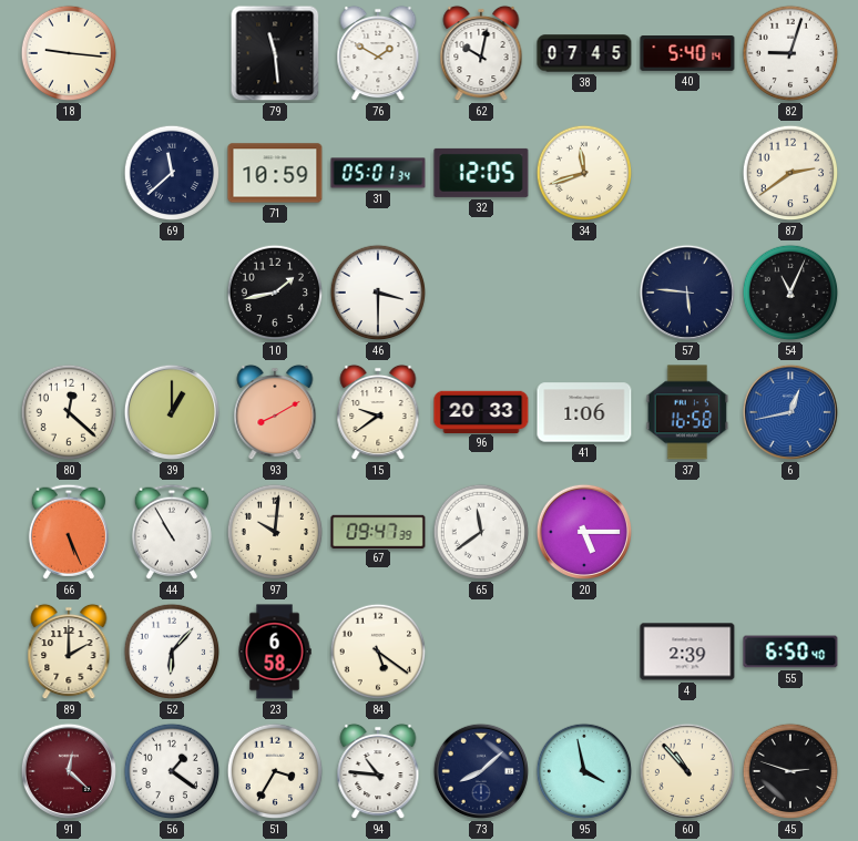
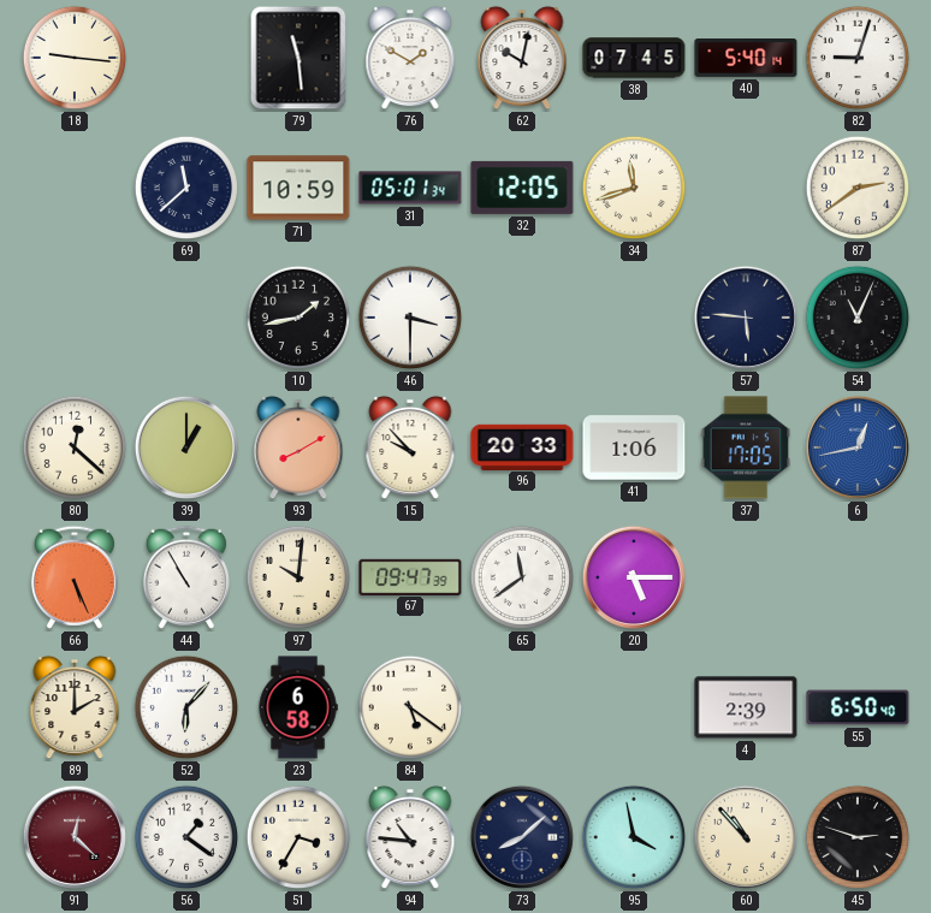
15: 9:39 -> 9:53
37: 16:58 -> 17:05
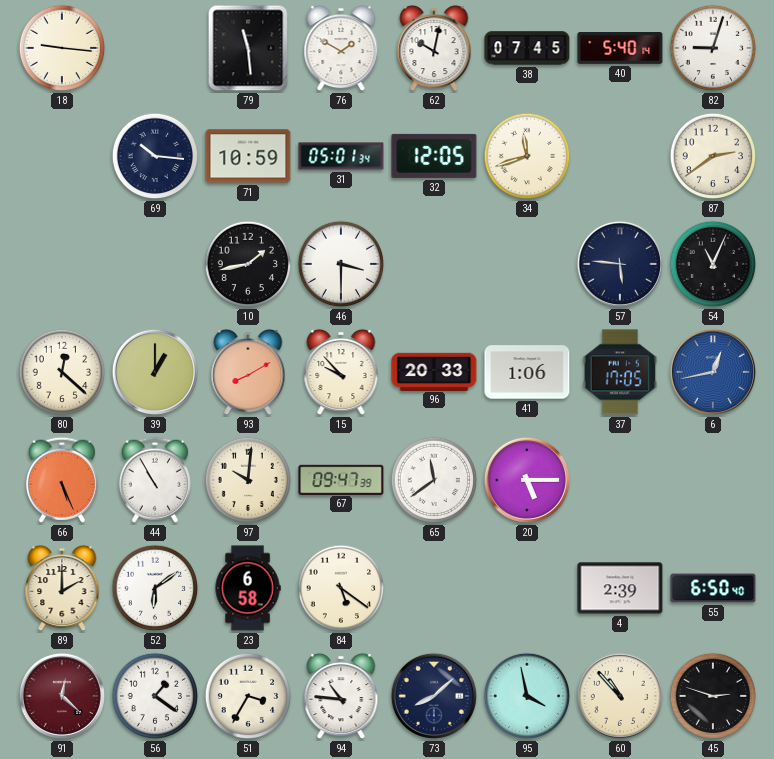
69: 11:38 -> 10:16
52: 6:07 -> 6:09
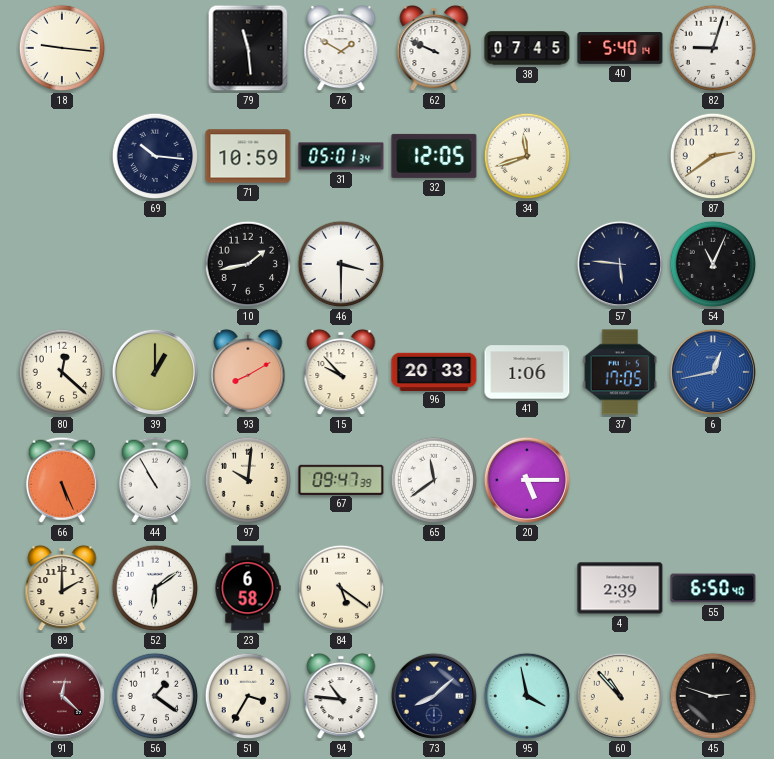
62: 10:02 -> 9:49
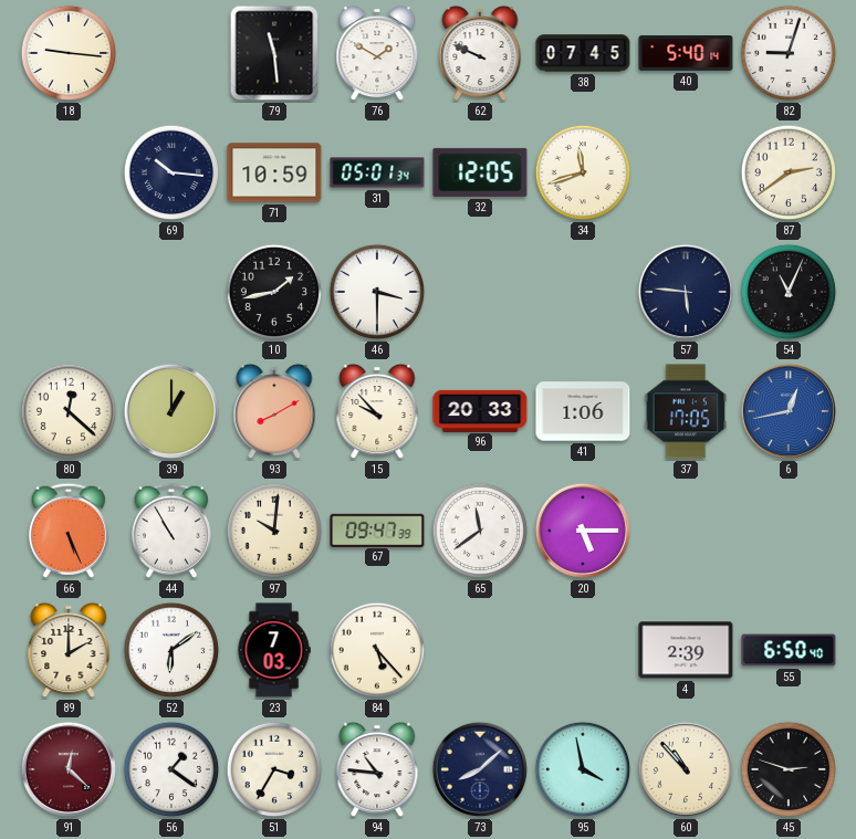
23: 6:58 -> 7:03
84: 5:21 -> 5:23
